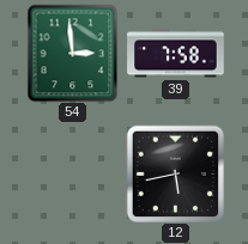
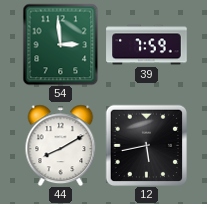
39: 7:58 -> 7:59
44: none -> 8:10
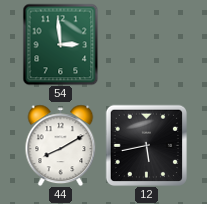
39: 7:59 -> none
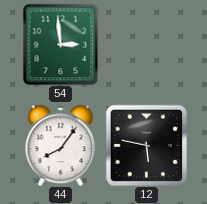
44: 8:10 -> 8:06
12: 5:43 -> 5:47
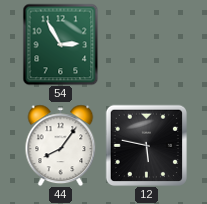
54: 2:59 -> 2:55
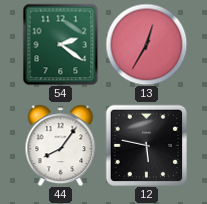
54: 2:55 -> 2:21
13: none -> 12:35
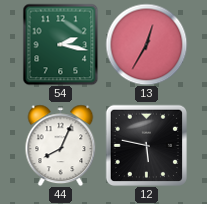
54: 2:21 -> 2:17
44: 8:06 -> 8:04
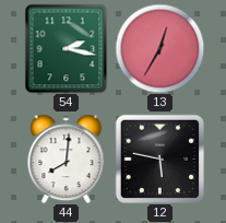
44: 8:04 -> 8:01
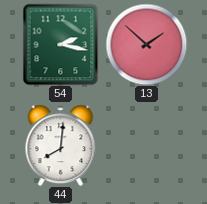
13: 12:35 -> 1:52
12: 5:47 -> none
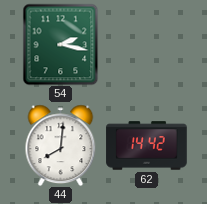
13: 1:52 -> none
62: none -> 14:42
